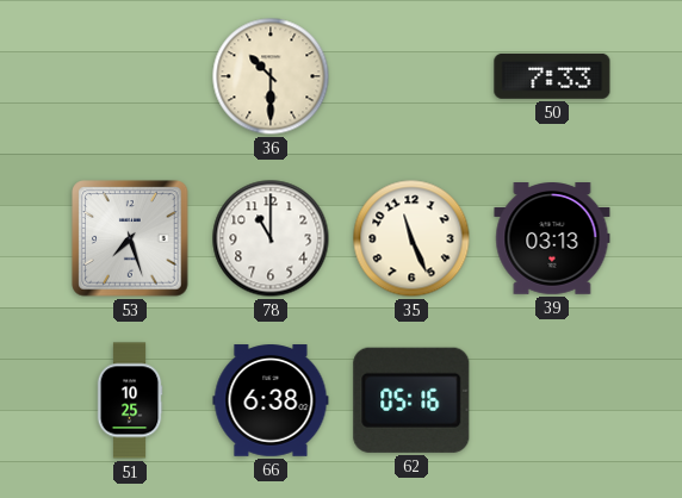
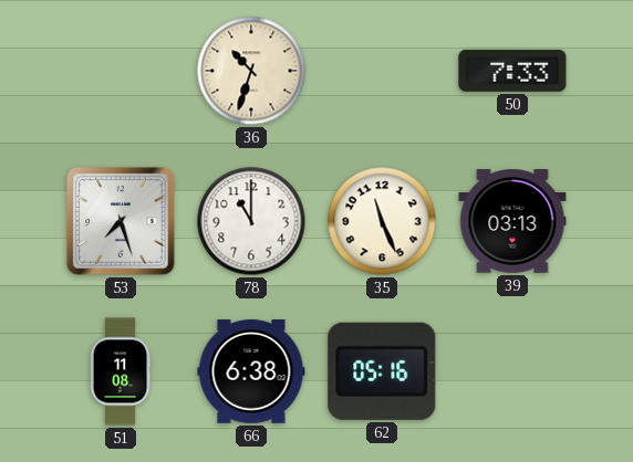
36: 10:30 -> 10:33
51: 10:25 -> 11:08
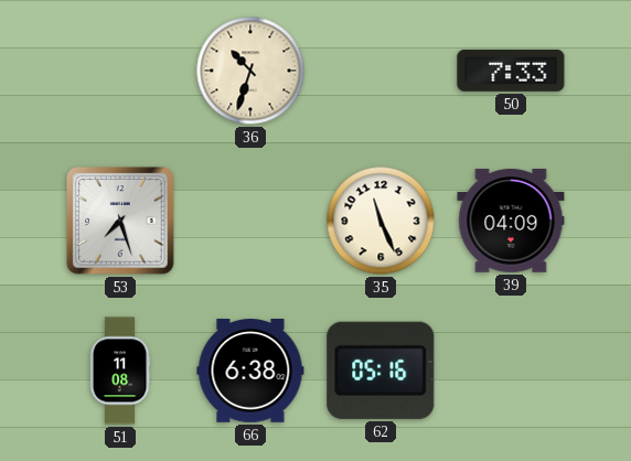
78: 11:00 -> none
39: 03:13 -> 04:09
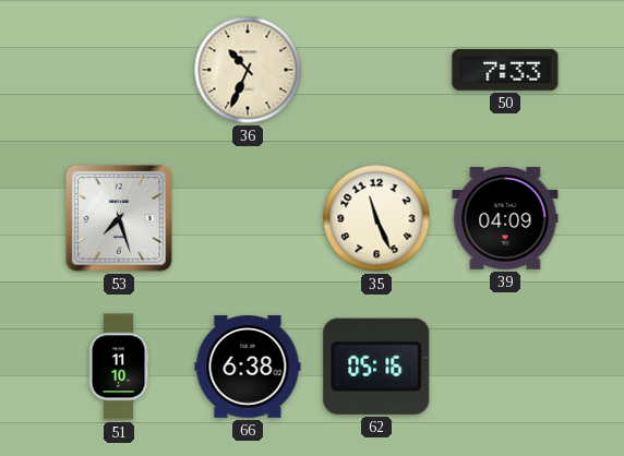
36: 10:33 -> 10:34
51: 11:08 -> 11:10
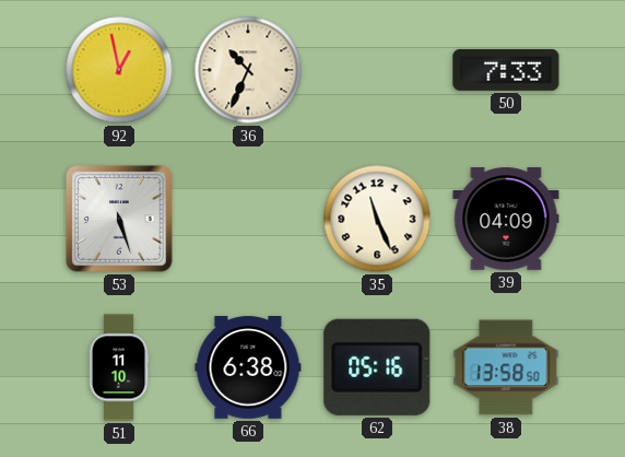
92: none -> 12:58
53: 7:27 -> 5:27
38: none -> 13:58
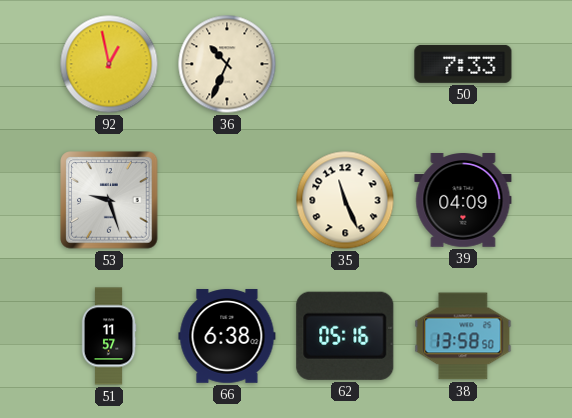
53: 5:27 -> 9:27
51: 11:10 -> 11:57
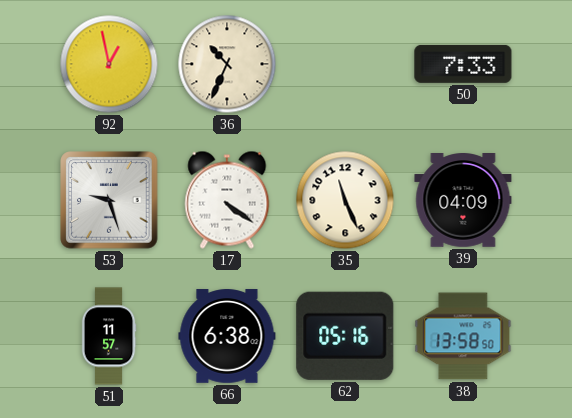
17: none -> 4:21
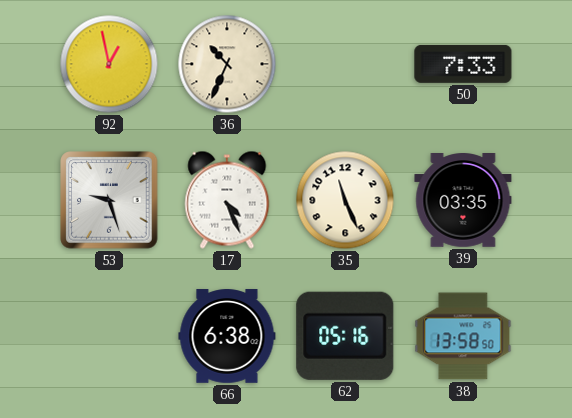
17: 4:21 -> 4:26
39: 04:09 -> 03:35
51: 11:57 -> none
